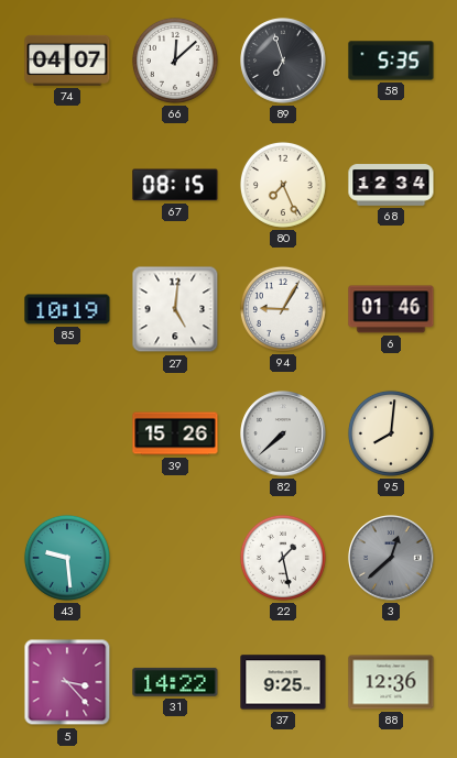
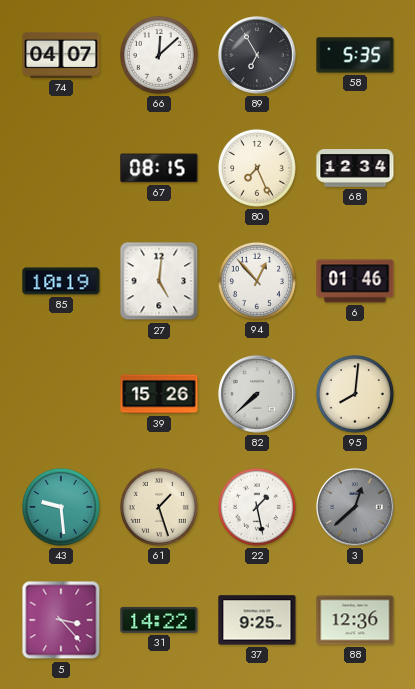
89: 6:57 -> 6:55
94: 9:05 -> 12:53
61: none -> 1:27
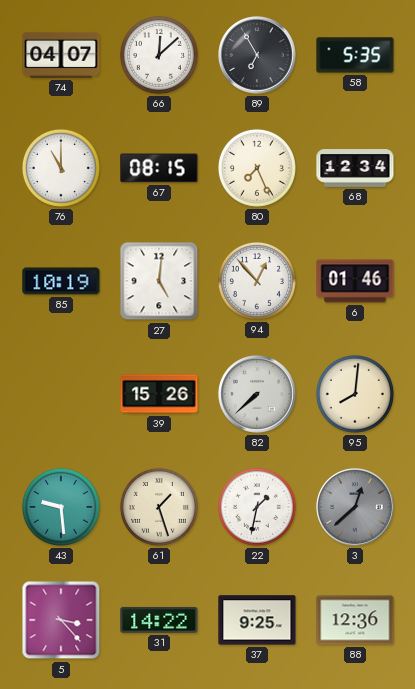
76: none -> 11:00
22: 1:28 -> 1:32
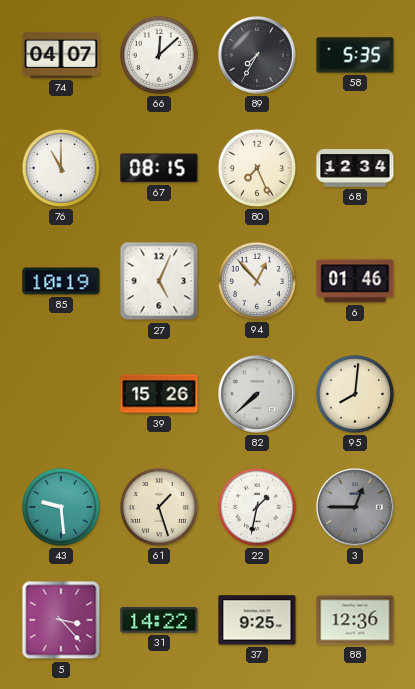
89: 6:55 -> 7:35
27: 5:01 -> 5:04
3: 12:38 -> 12:45
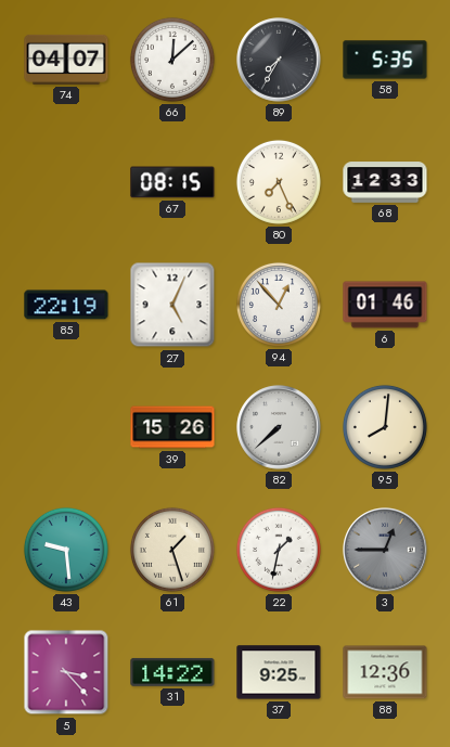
76: 11:00 -> none
68: 12:34 -> 12:33
85: 10:19 -> 22:19
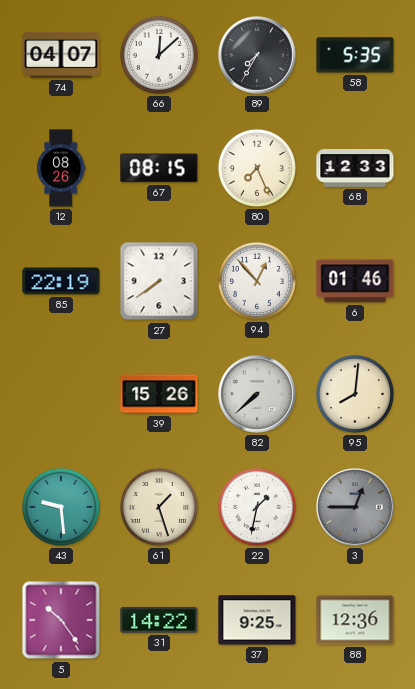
12: none -> 08:26
27: 5:04 -> 7:39
5: 3:23 -> 10:24
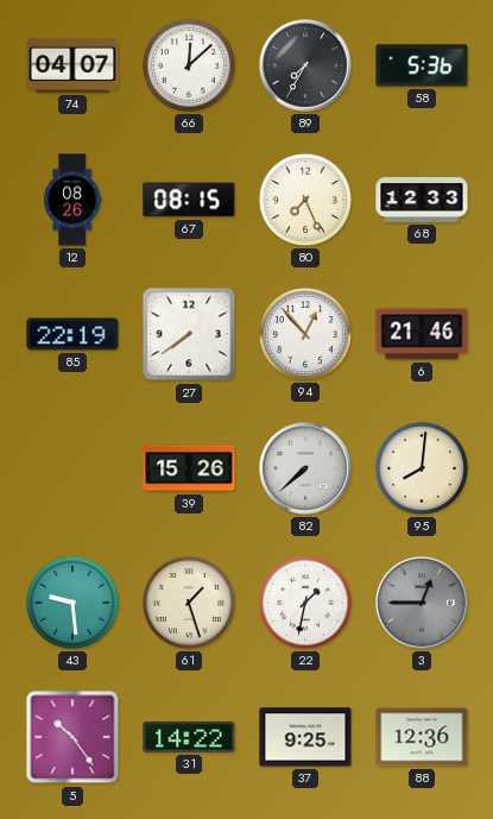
58: 5:35 -> 5:36
6: 01:46 -> 21:46
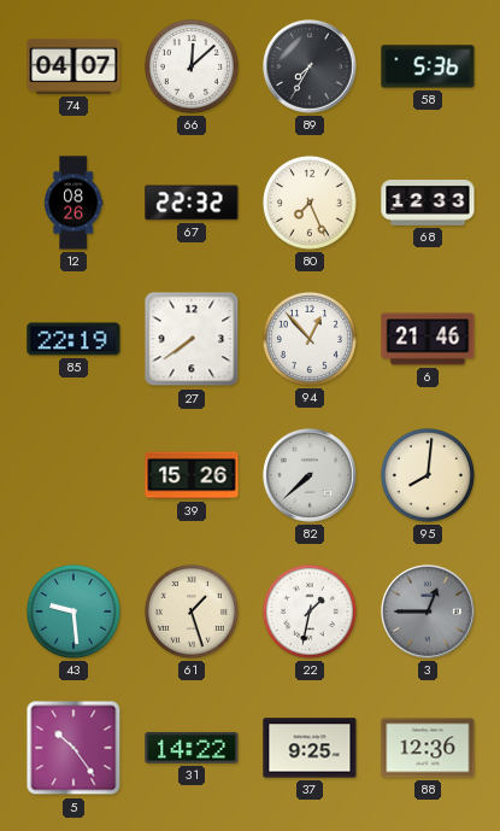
67: 08:15 -> 22:32
